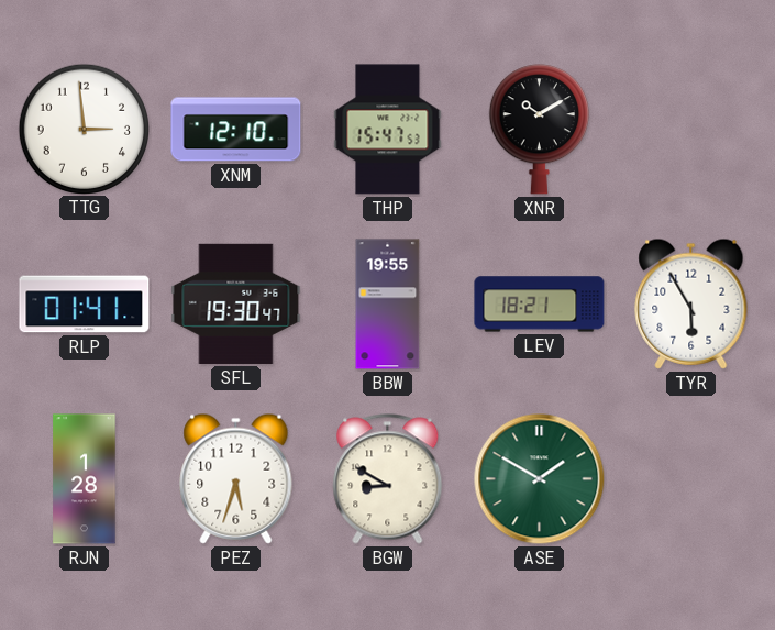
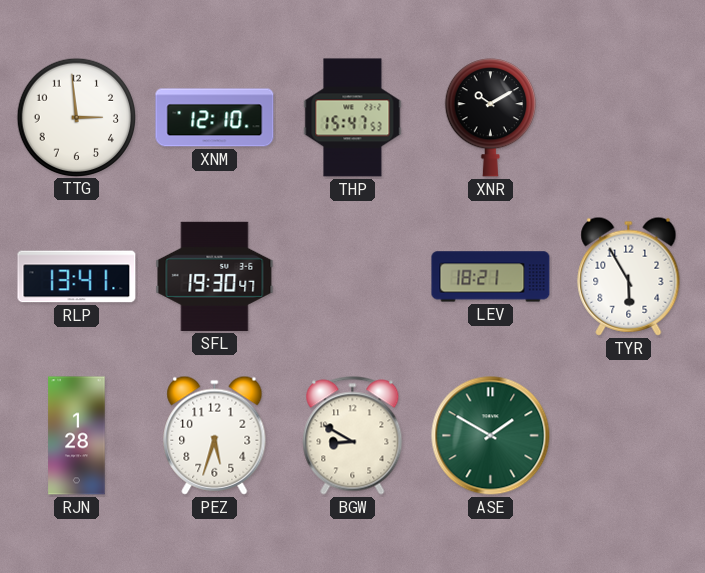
RLP: 01:41 -> 13:41
BBW: 19:55 -> none
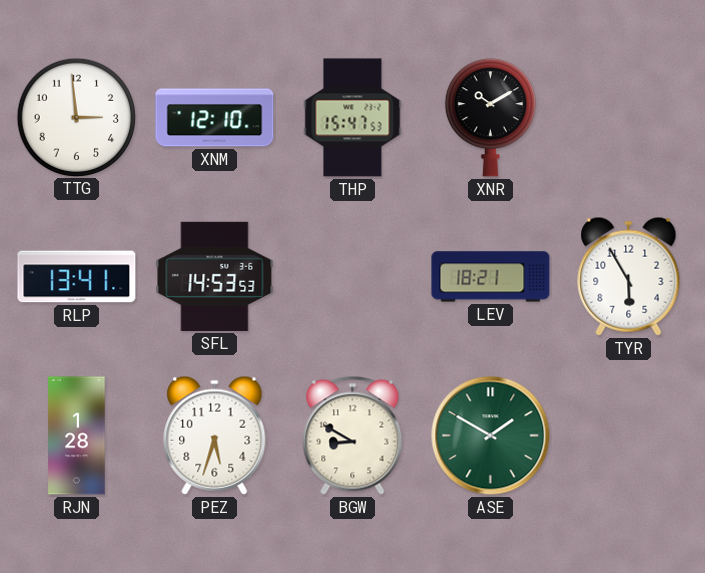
SFL: 19:30 -> 14:53
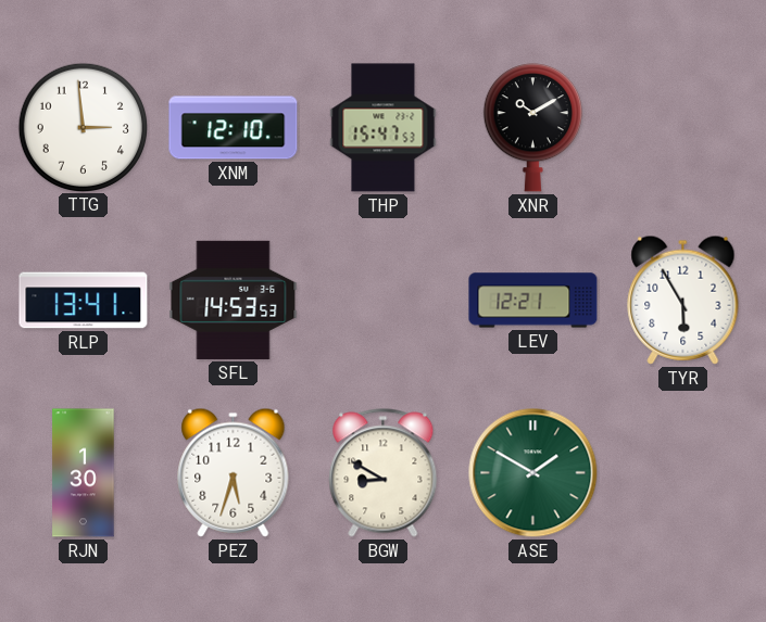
LEV: 18:21 -> 12:21
RJN: 1:28 -> 1:30
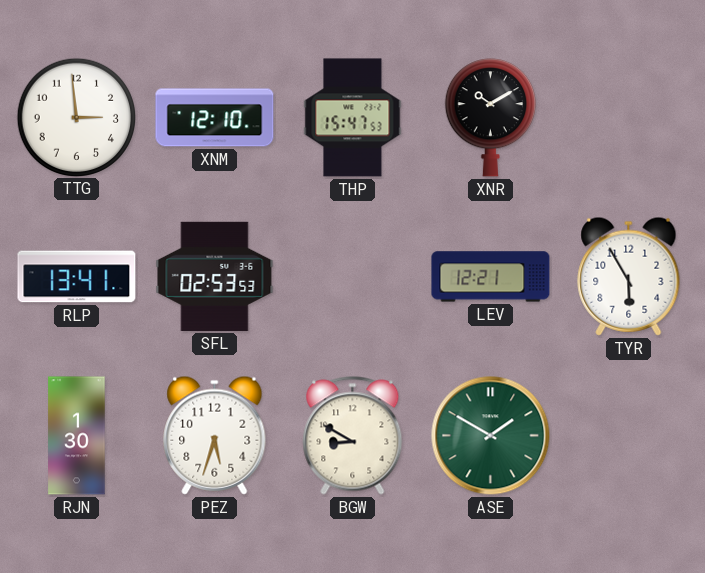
SFL: 14:53 -> 02:53
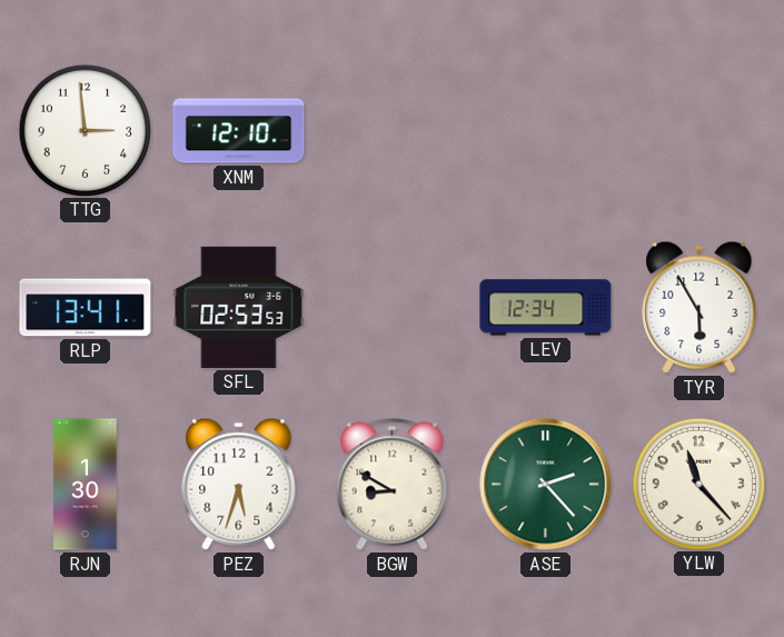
THP: 15:47 -> none
XNR: 10:10 -> none
LEV: 12:21 -> 12:34
ASE: 1:50 -> 2:23
YLW: none -> 11:23
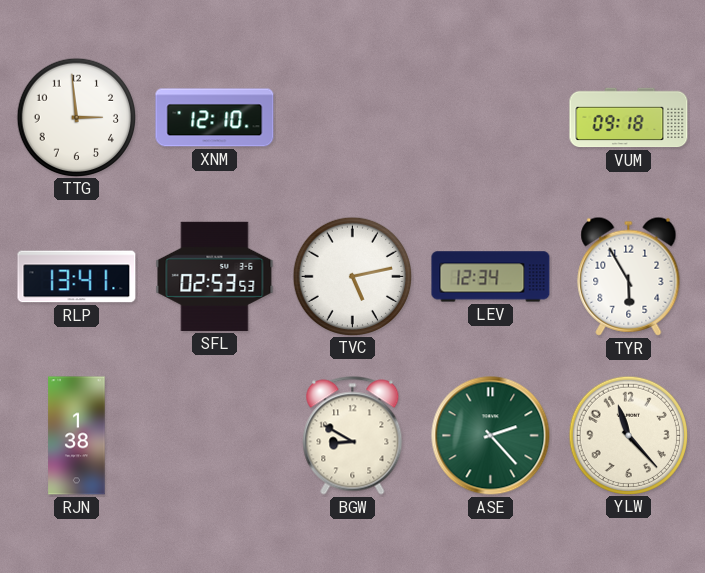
VUM: none -> 09:18
TVC: none -> 5:13
RJN: 1:30 -> 1:38
PEZ: 5:33 -> none
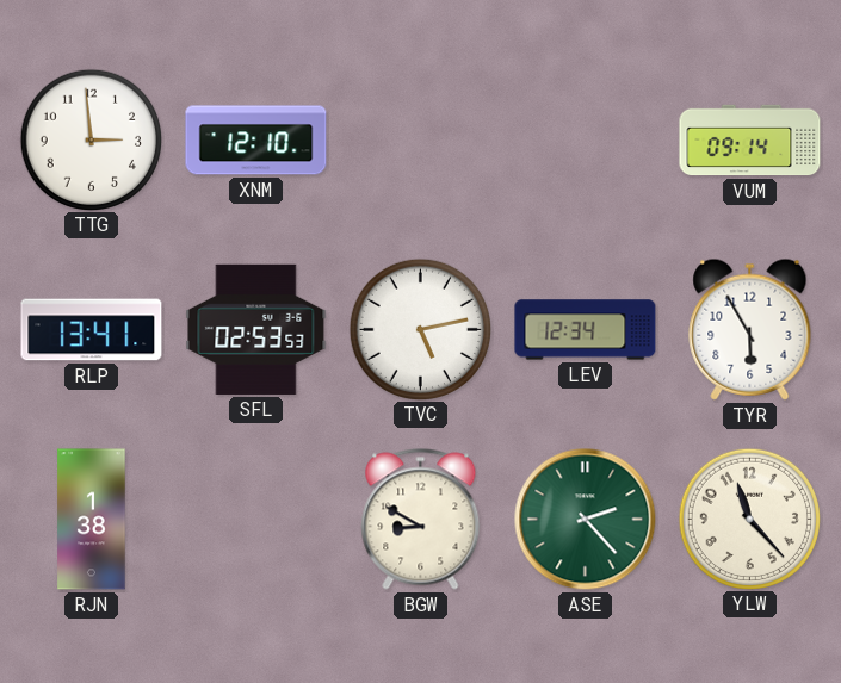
VUM: 09:18 -> 09:14
